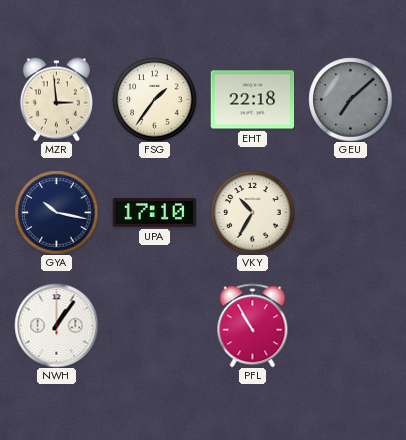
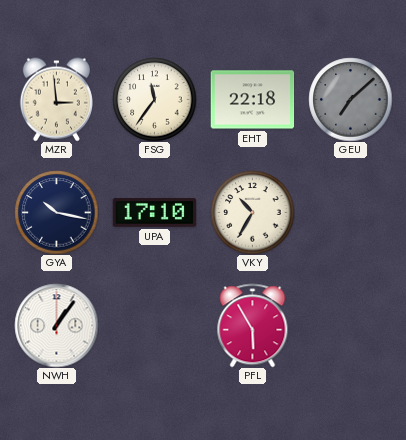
FSG: 1:36 -> 11:36
PFL: 10:55 -> 5:55
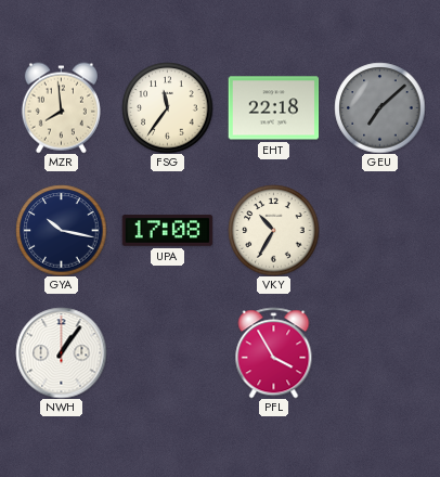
MZR: 2:59 -> 7:59
UPA: 17:10 -> 17:08
PFL: 5:55 -> 3:55
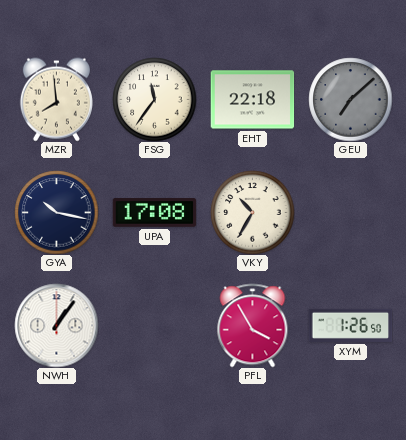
XYM: none -> 1:26
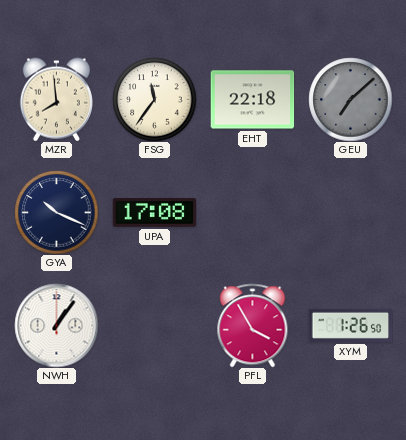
GYA: 10:17 -> 10:19
VKY: 10:35 -> none
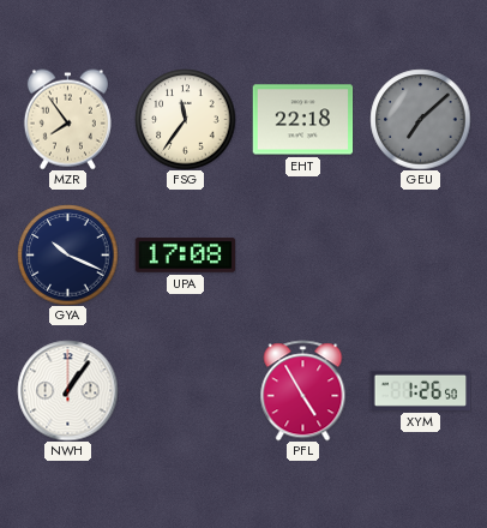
MZR: 7:59 -> 7:54
PFL: 3:55 -> 4:55
